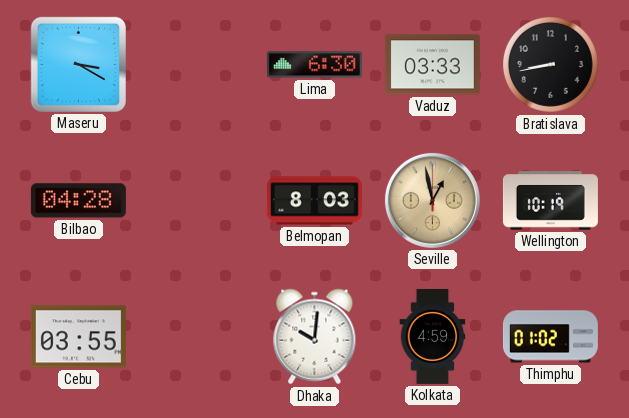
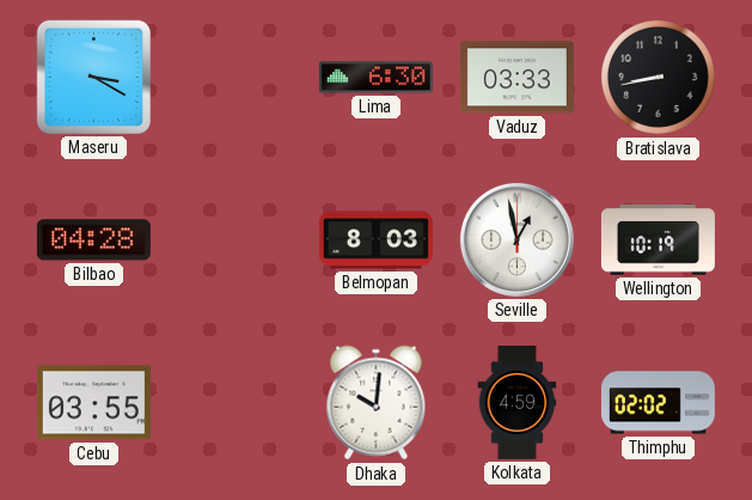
Seville dial: champagne -> white
Thimphu: 01:02 -> 02:02
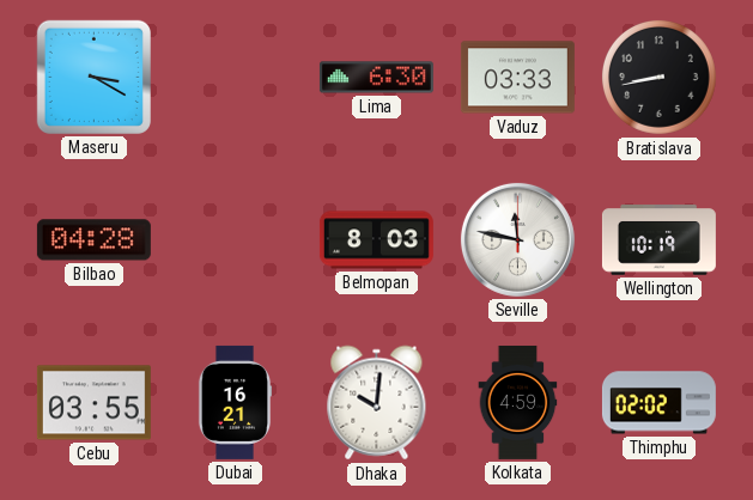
Seville: 12:58 -> 11:47
Dubai: none -> 16:21
